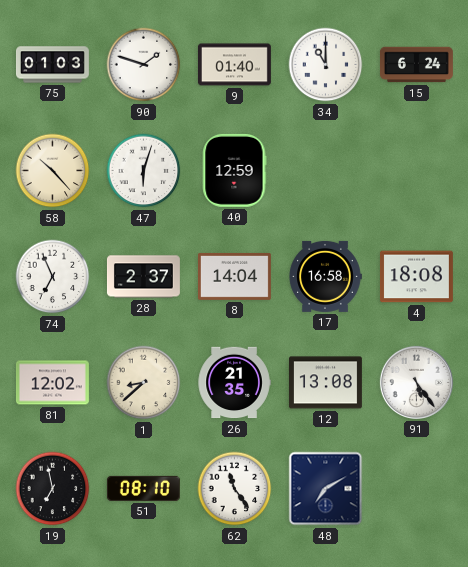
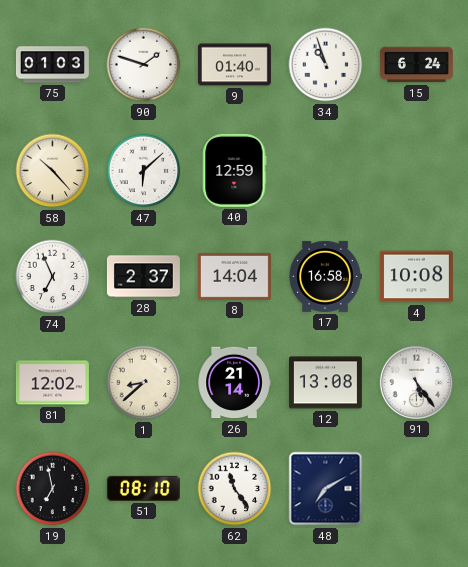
34: 11:00 -> 10:57
47: 6:03 -> 6:08
4: 18:08 -> 10:08
26: 21:35 -> 21:14
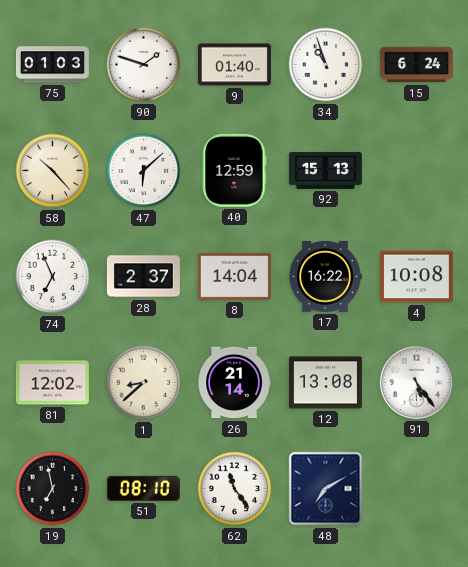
92: none -> 15:13
17: 16:58 -> 16:22
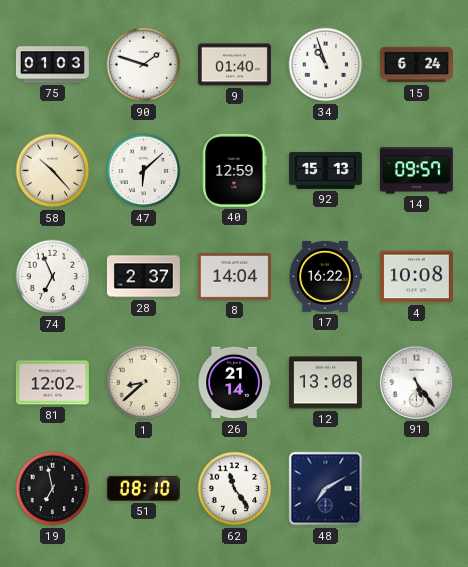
14: none -> 09:57
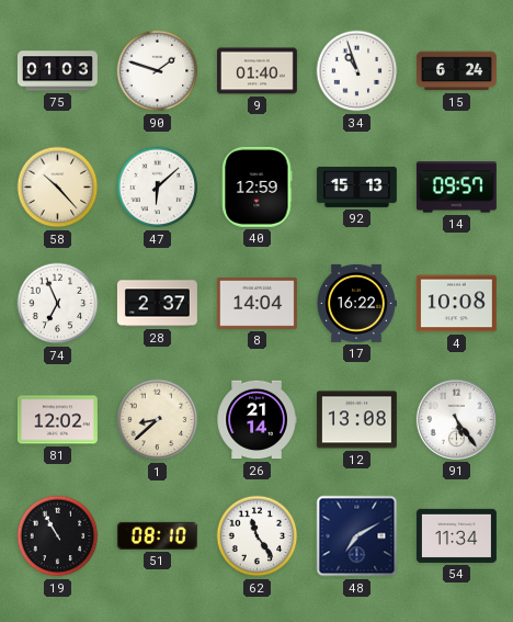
19: 6:58 -> 10:55
54: none -> 11:34
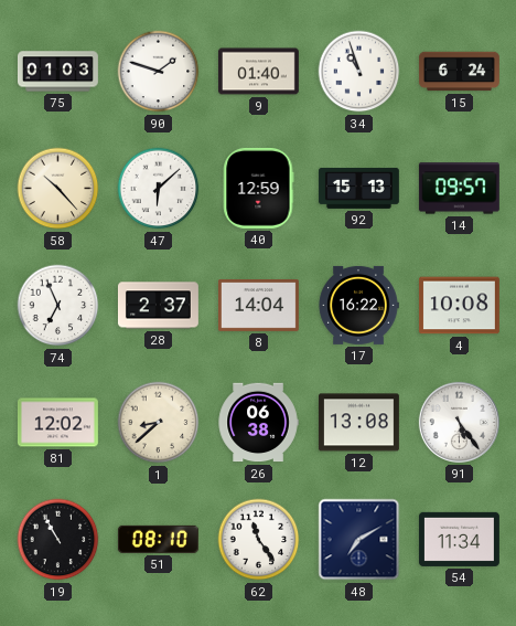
26: 21:14 -> 06:38
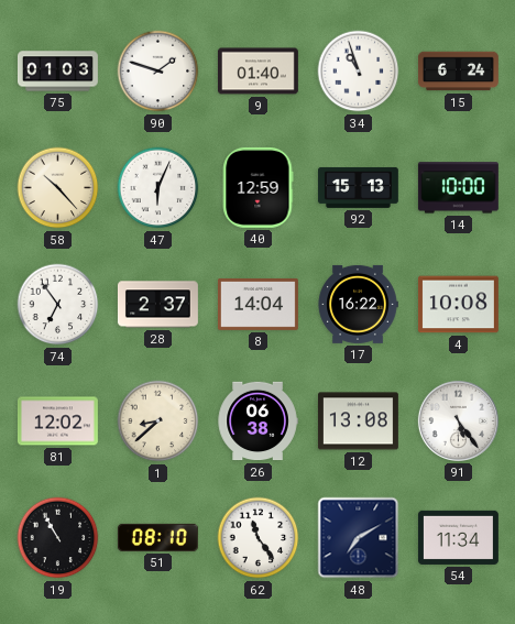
47: 6:08 -> 6:04
14: 09:57 -> 10:00
74: 6:56 -> 6:54
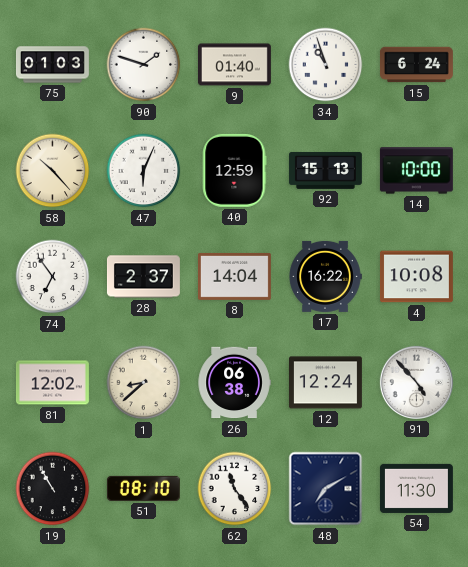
12: 13:08 -> 12:24
91: 5:24 -> 4:53
54: 11:34 -> 11:30
